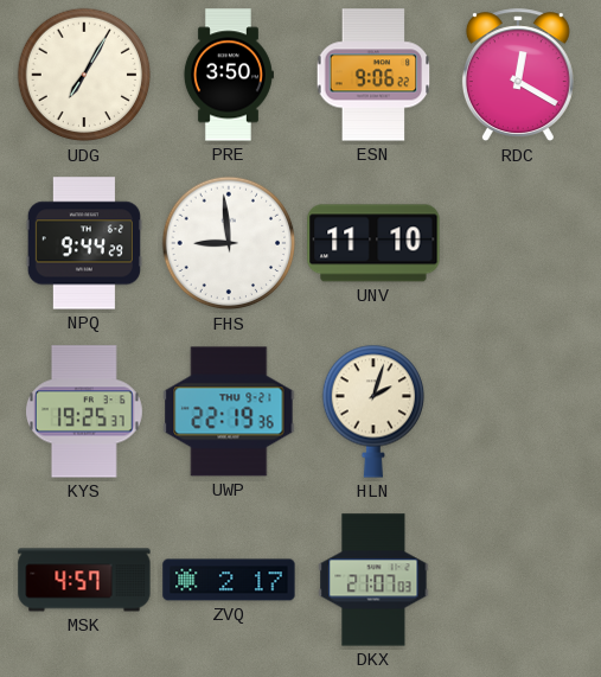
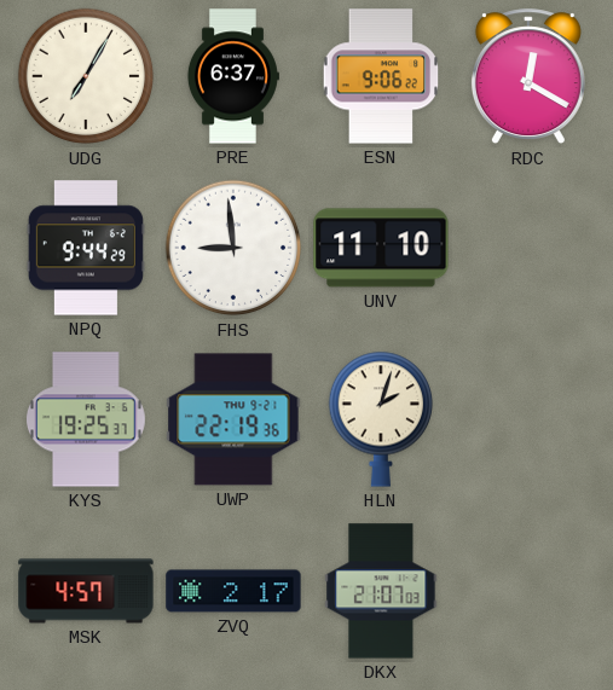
PRE: 3:50 -> 6:37
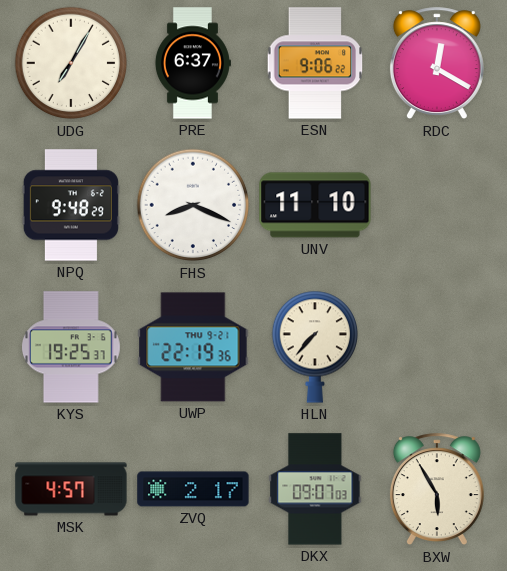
NPQ: 9:44 -> 9:48
FHS: 8:59 -> 8:19
HLN: 2:03 -> 7:37
DKX: 21:07 -> 09:07
BXW: none -> 5:55
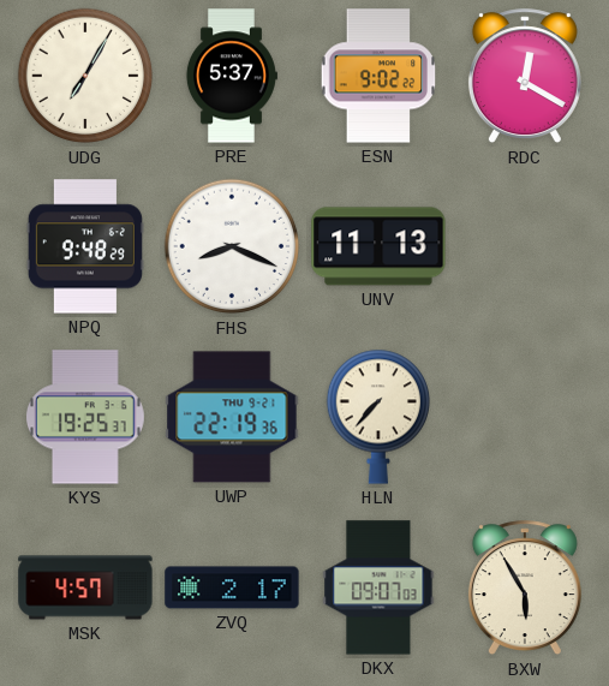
PRE: 6:37 -> 5:37
ESN: 9:06 -> 9:02
UNV: 11:10 -> 11:13
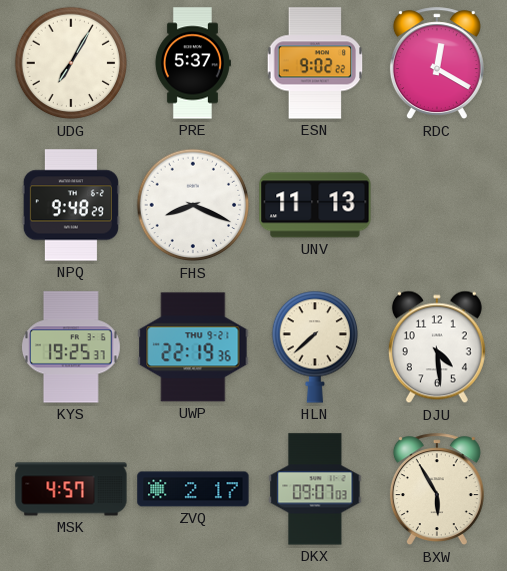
HLN: 7:37 -> 7:38
DJU: none -> 4:29
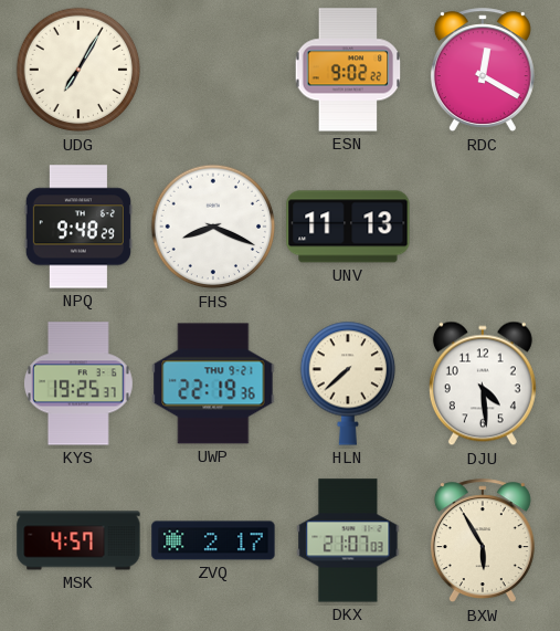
PRE: 5:37 -> none
DKX: 09:07 -> 21:07
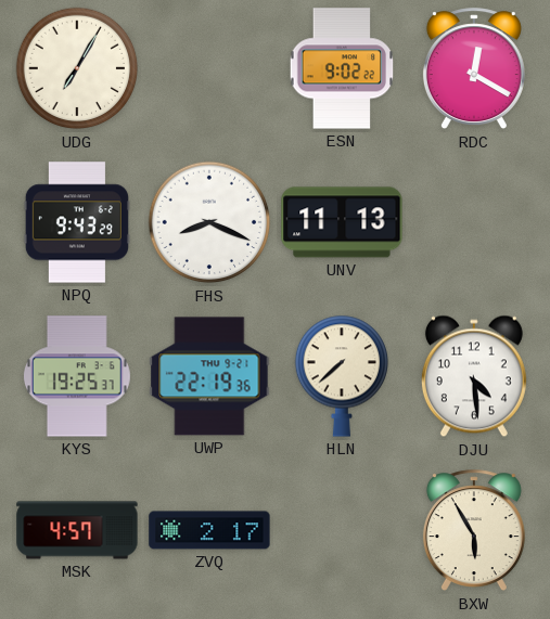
NPQ: 9:48 -> 9:43
DKX: 21:07 -> none
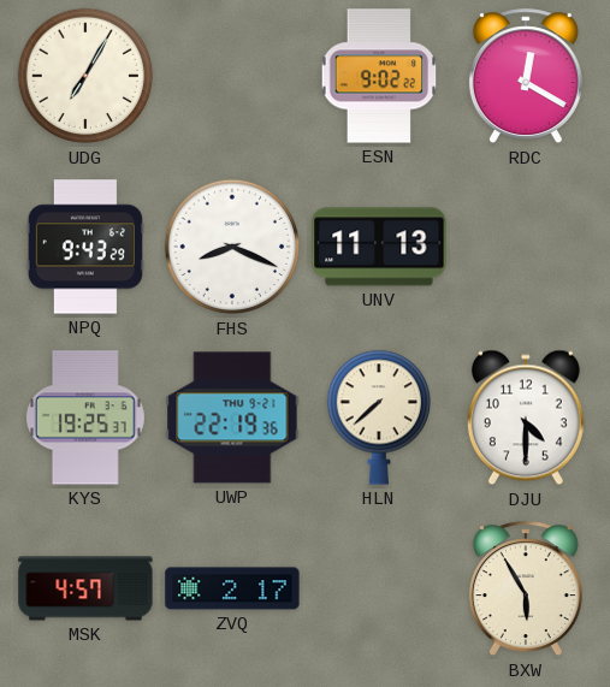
DJU: 4:29 -> 4:30
